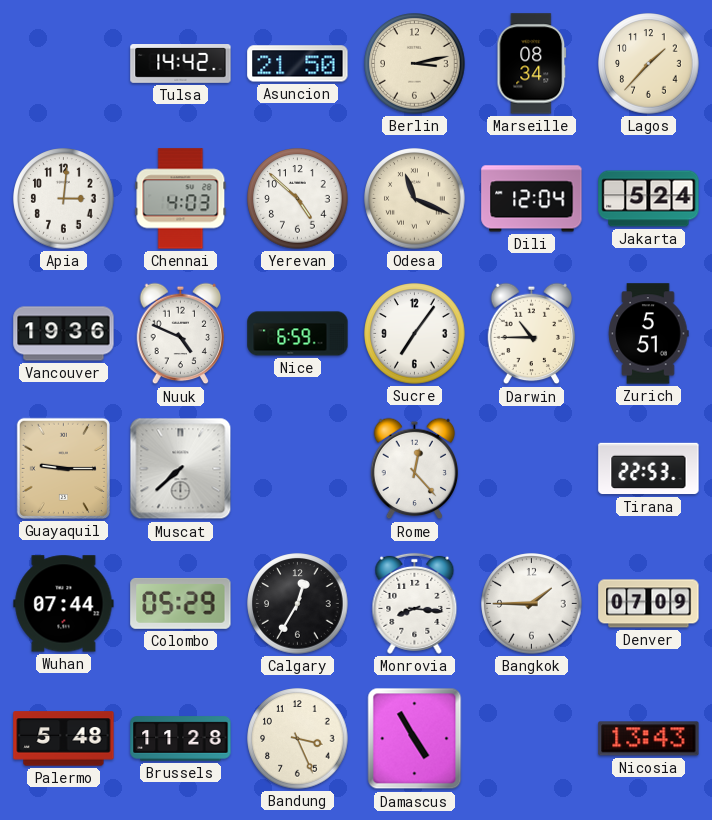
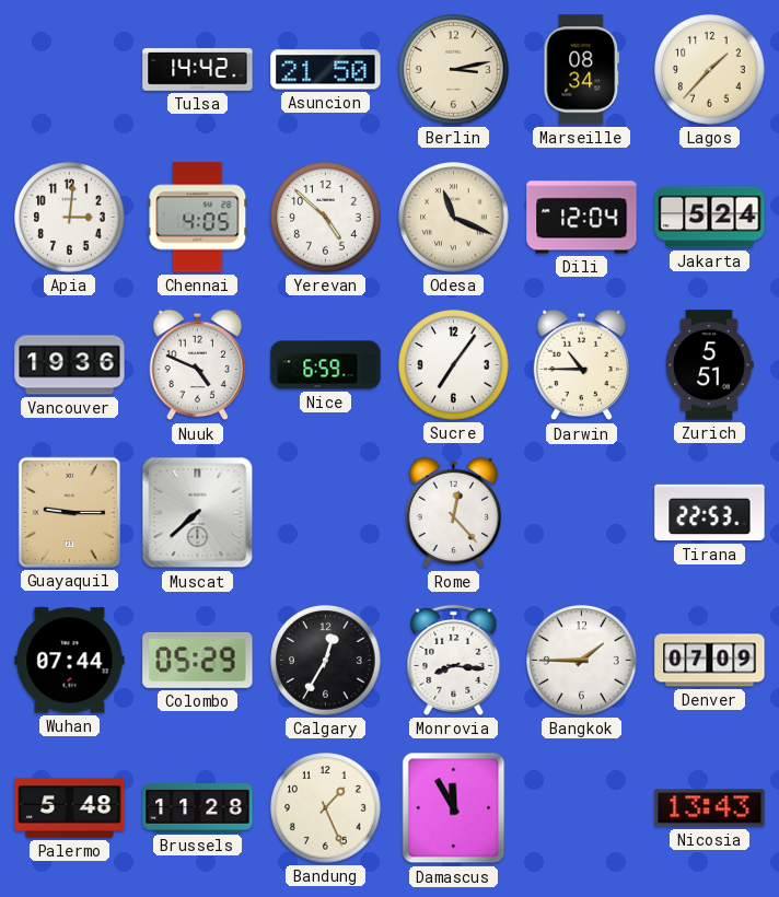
Chennai: 4:03 -> 4:05
Bandung: 3:26 -> 1:26
Damascus: 4:55 -> 11:55
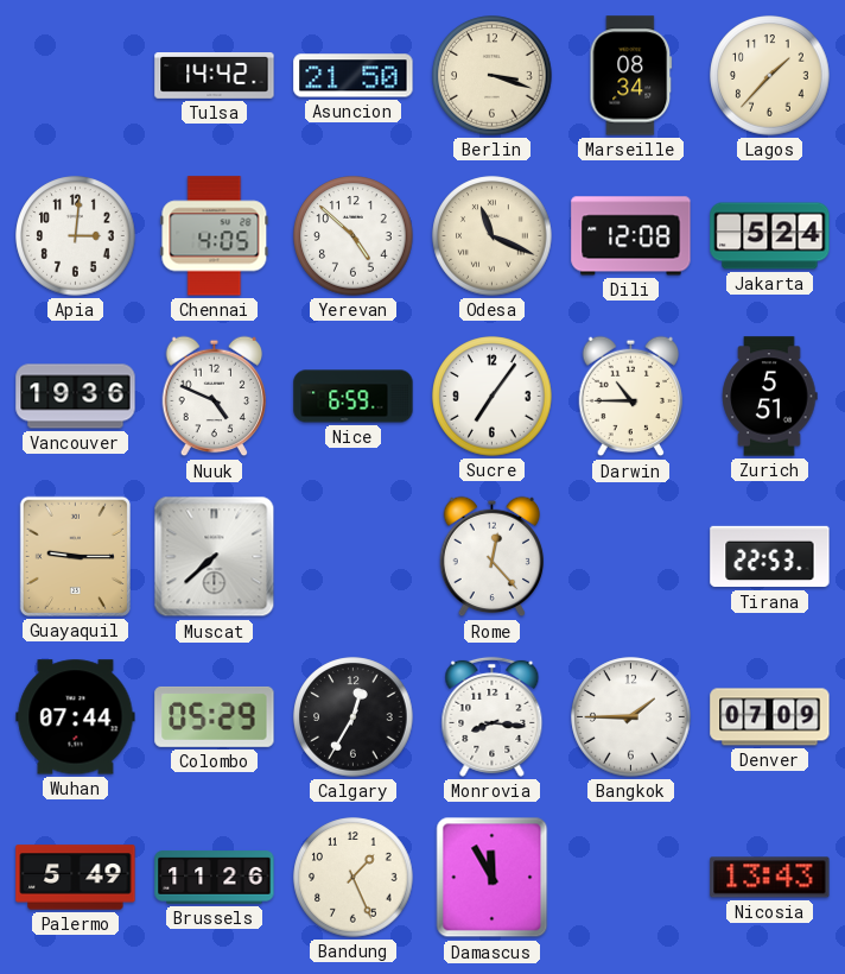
Berlin: 3:13 -> 3:18
Dili: 12:04 -> 12:08
Palermo: 5:48 -> 5:49
Brussels: 11:28 -> 11:26
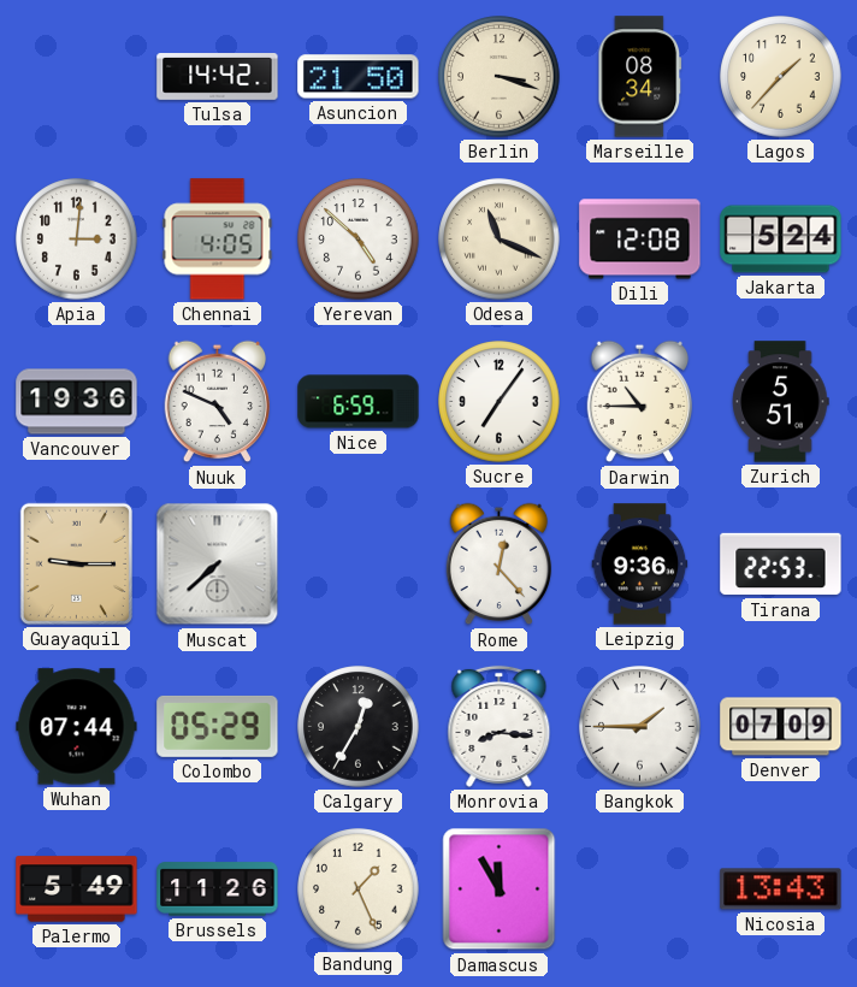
Leipzig: none -> 9:36
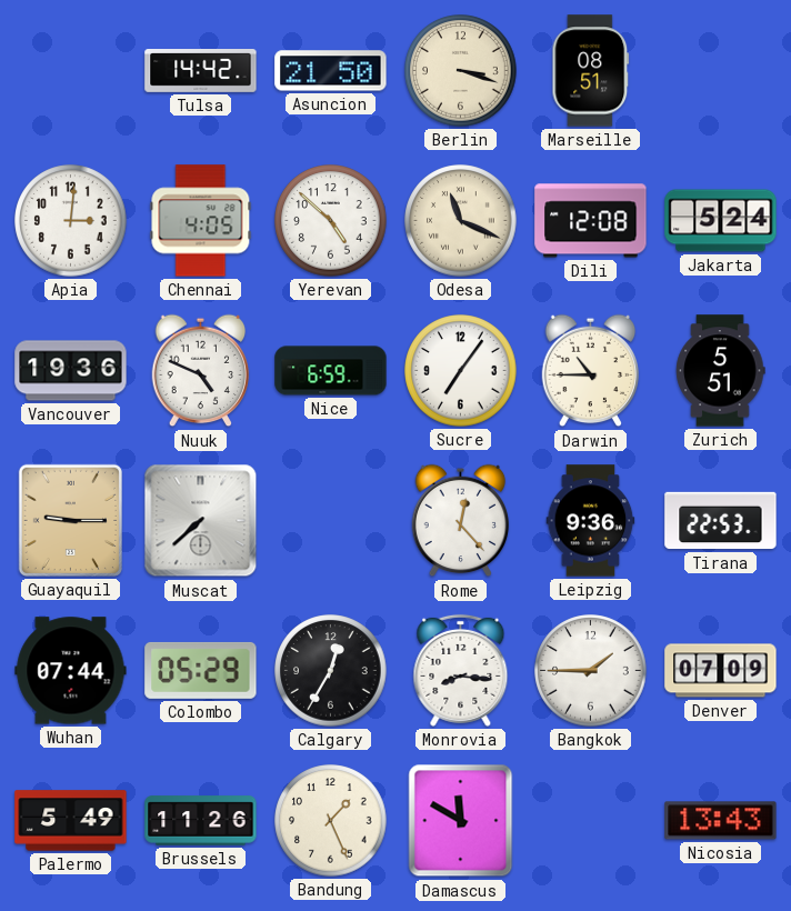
Marseille: 08:34 -> 08:51
Lagos: 1:37 -> none
Damascus: 11:55 -> 11:50
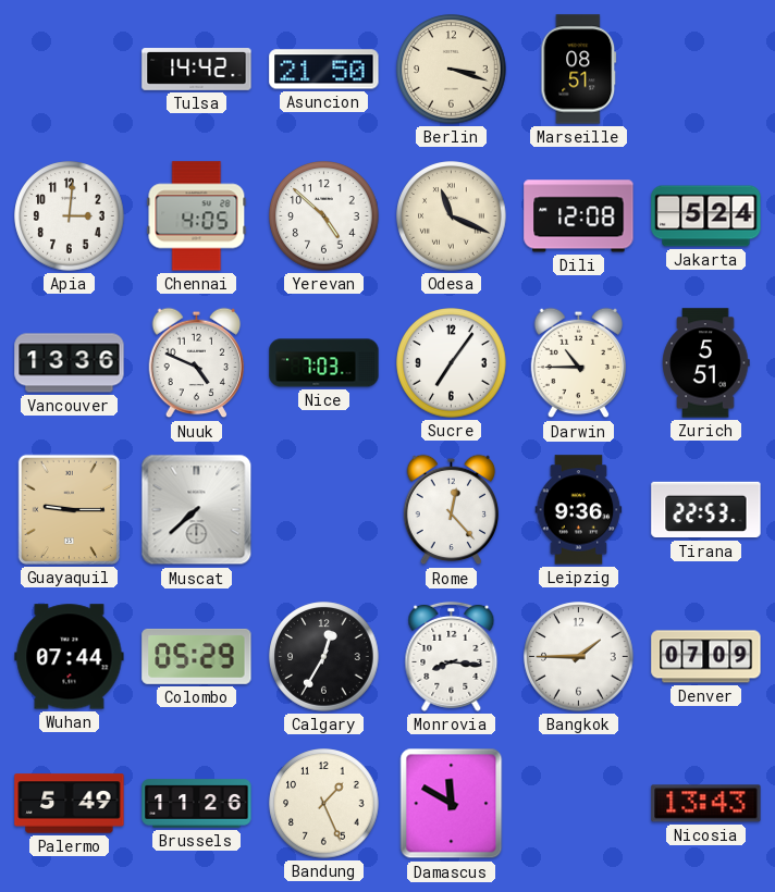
Vancouver: 19:36 -> 13:36
Nice: 6:59 -> 7:03
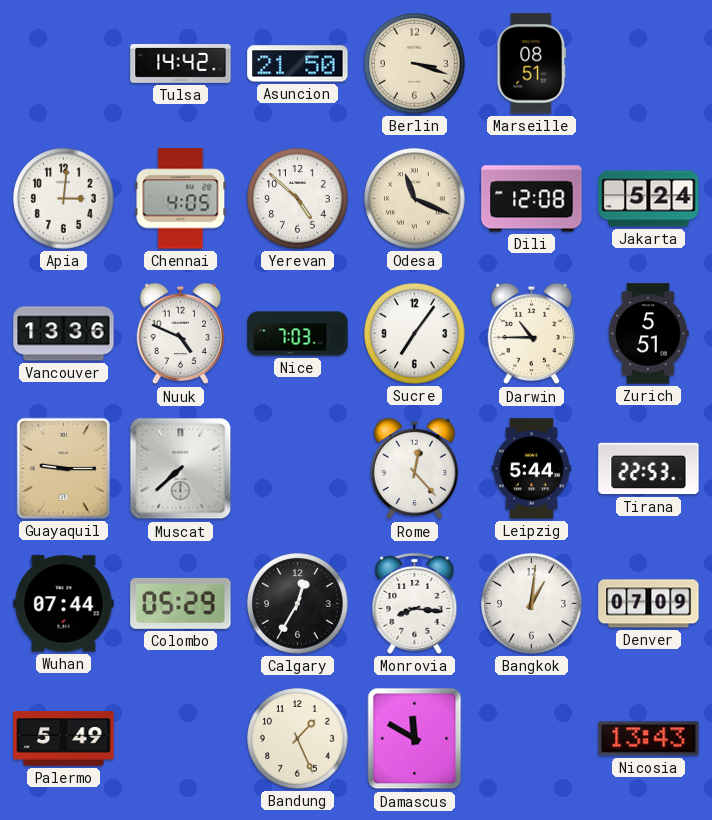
Leipzig: 9:36 -> 5:44
Bangkok: 1:45 -> 1:01
Brussels: 11:26 -> none
